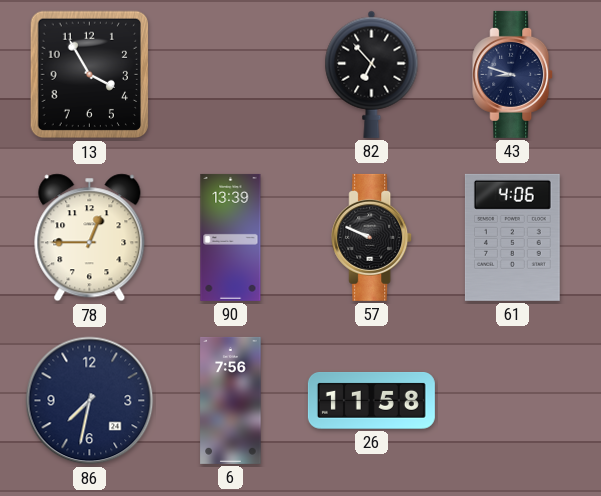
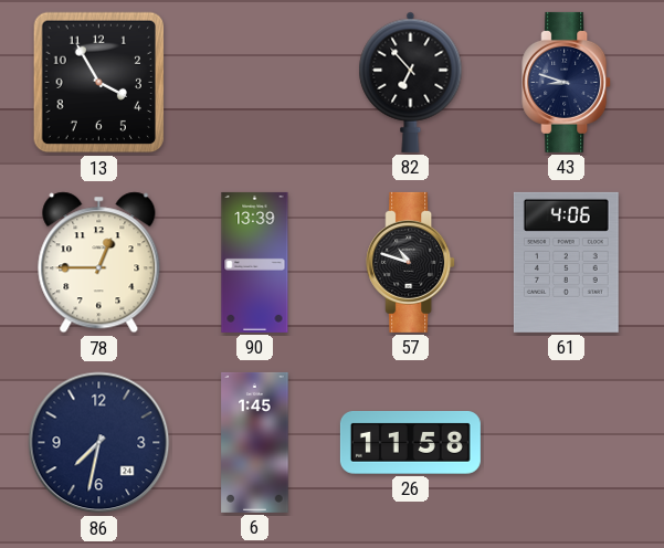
57: 9:49 -> 10:48
6: 7:56 -> 1:45
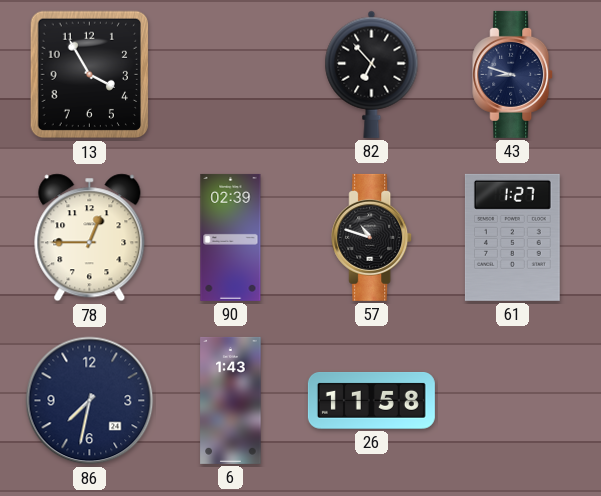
90: 13:39 -> 02:39
61: 4:06 -> 1:27
6: 1:45 -> 1:43
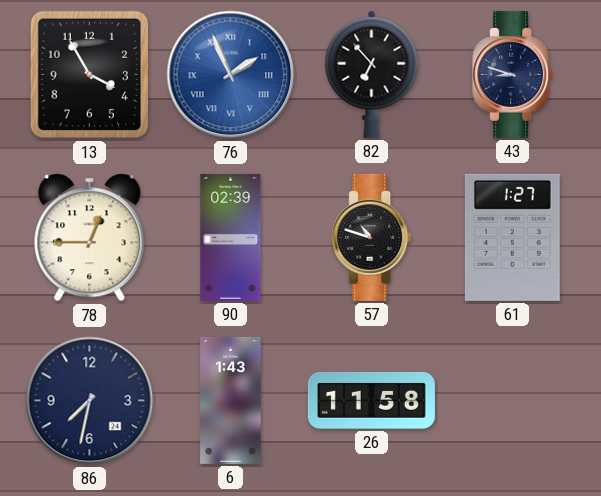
76: none -> 1:56
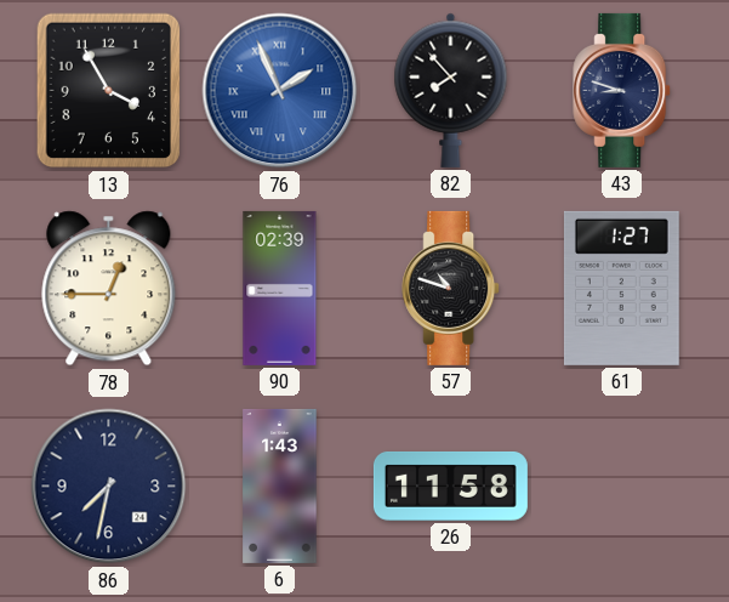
82: 6:53 -> 7:53
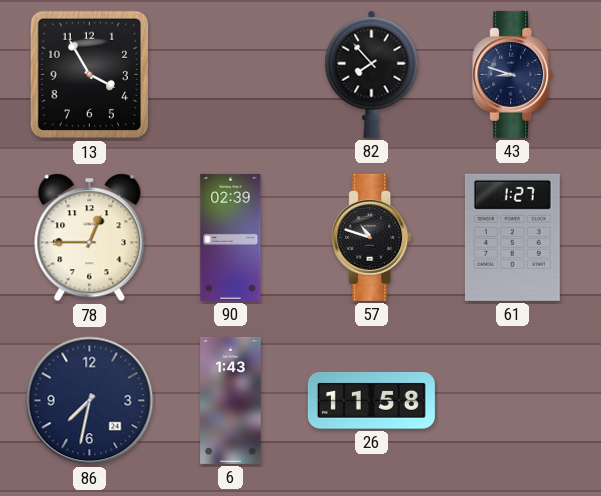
76: 1:56 -> none
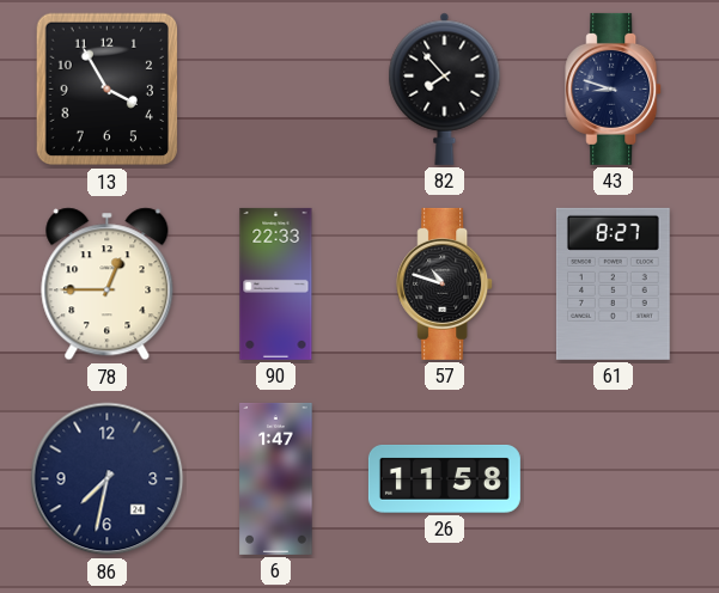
90: 02:39 -> 22:33
61: 1:27 -> 8:27
6: 1:43 -> 1:47
